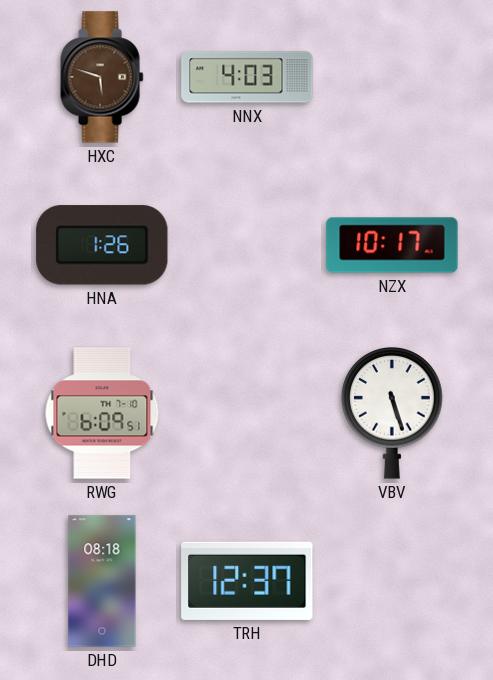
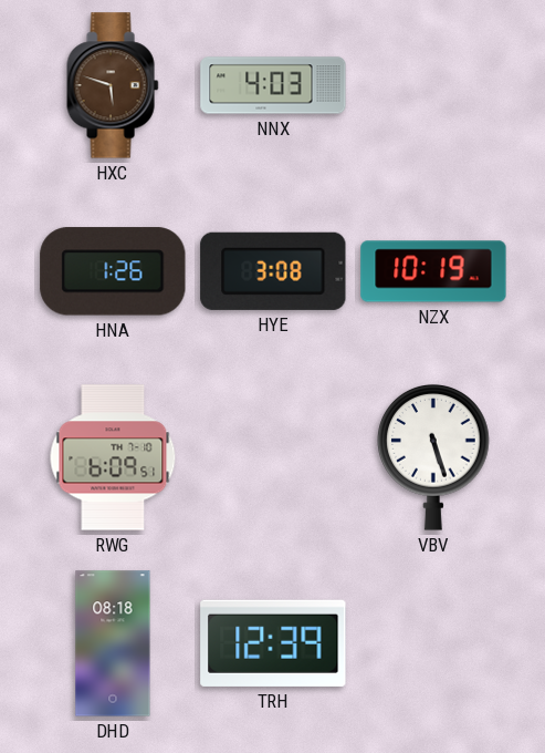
HYE: none -> 3:08
NZX: 10:17 -> 10:19
TRH: 12:37 -> 12:39
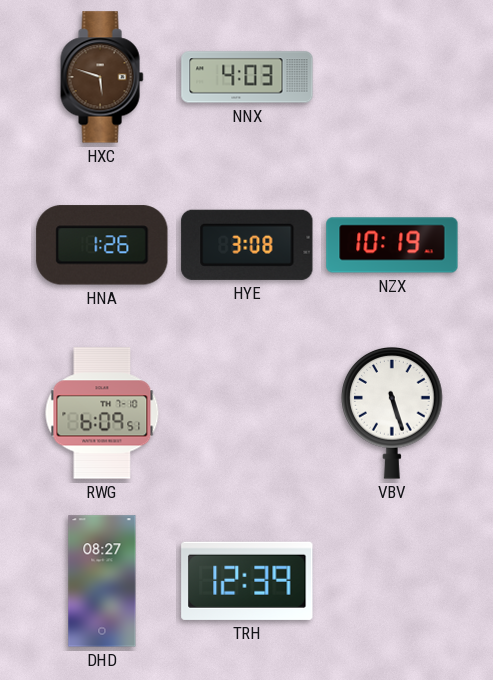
DHD: 08:18 -> 08:27
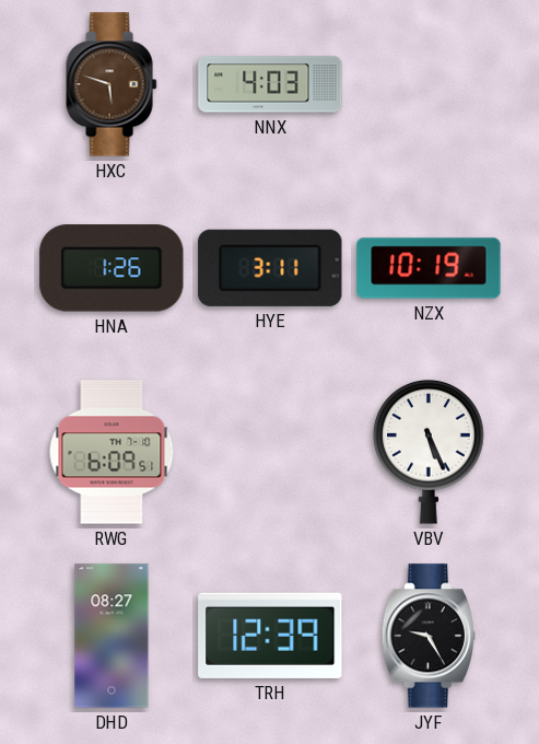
HYE: 3:08 -> 3:11
VBV: 5:27 -> 5:26
JYF: none -> 9:25
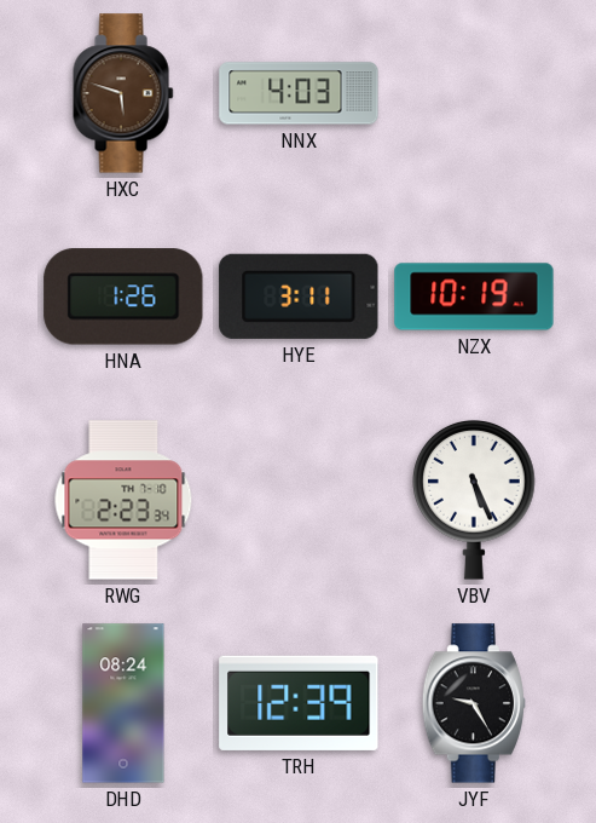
RWG: 6:09 -> 2:23
DHD: 08:27 -> 08:24
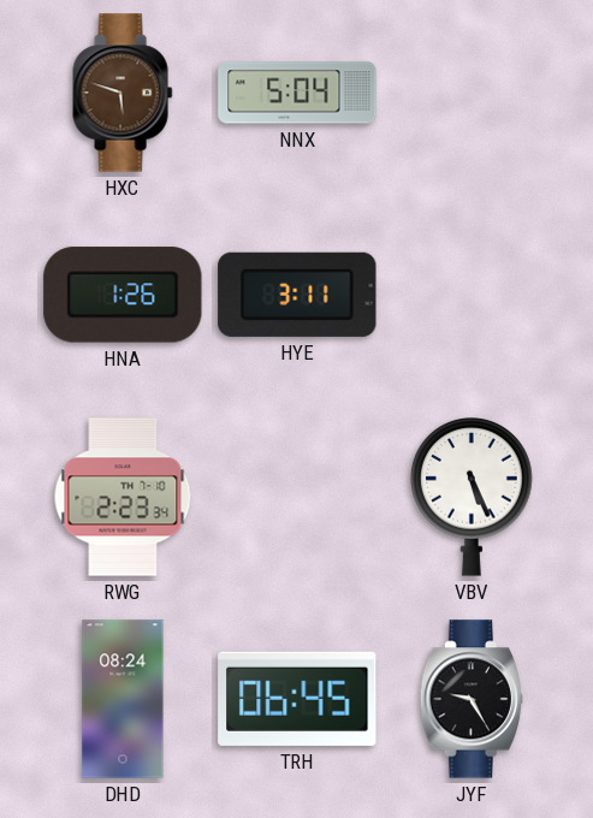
NNX: 4:03 -> 5:04
NZX: 10:19 -> none
TRH: 12:39 -> 06:45
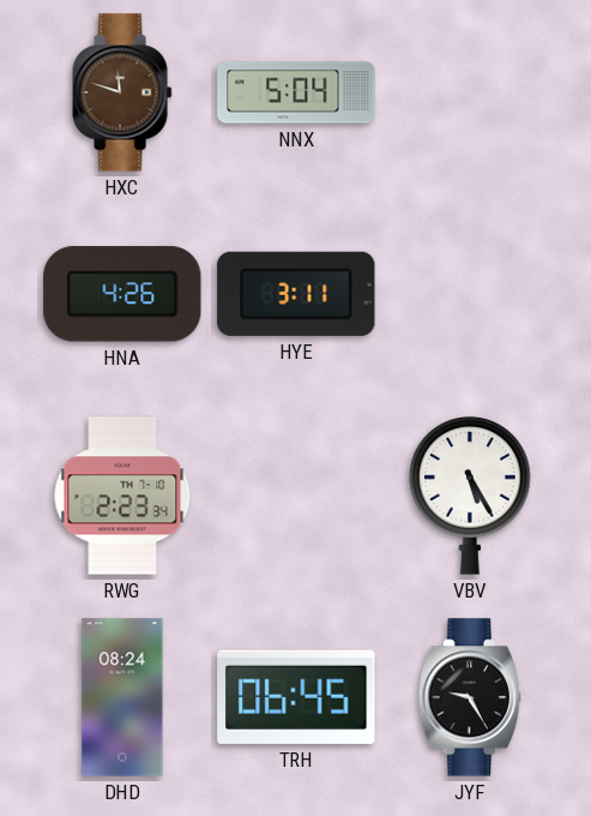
HXC: 5:48 -> 11:48
HNA: 1:26 -> 4:26
VBV: 5:26 -> 5:25
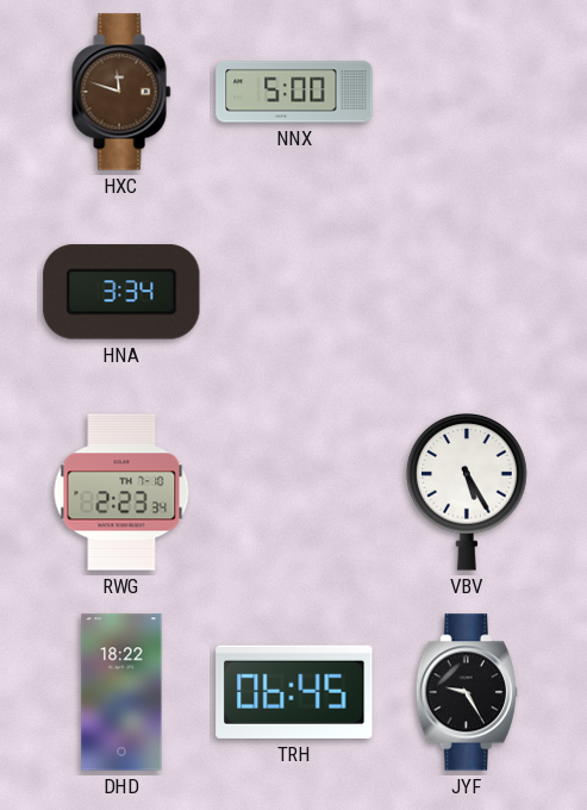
NNX: 5:04 -> 5:00
HNA: 4:26 -> 3:34
HYE: 3:11 -> none
DHD: 08:24 -> 18:22
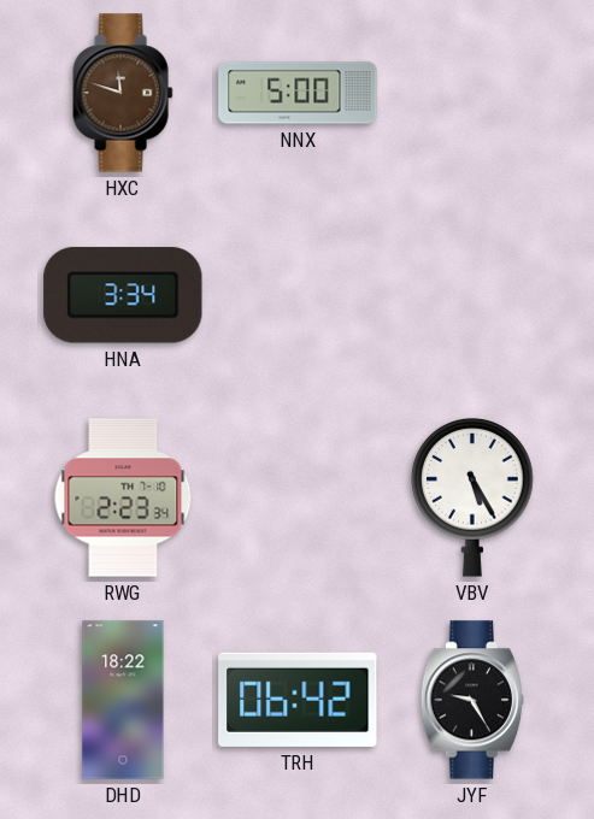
TRH: 06:45 -> 06:42
